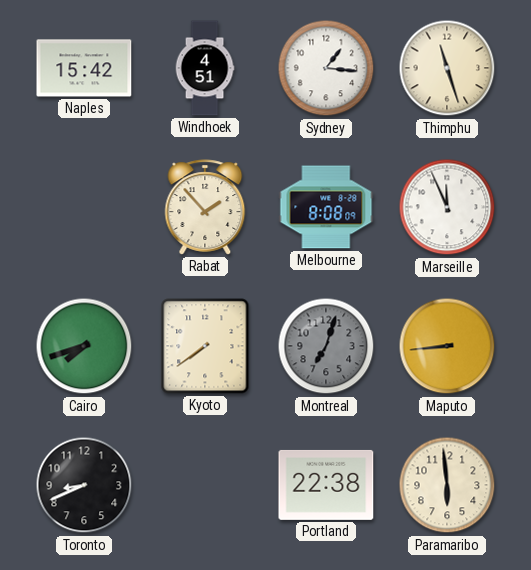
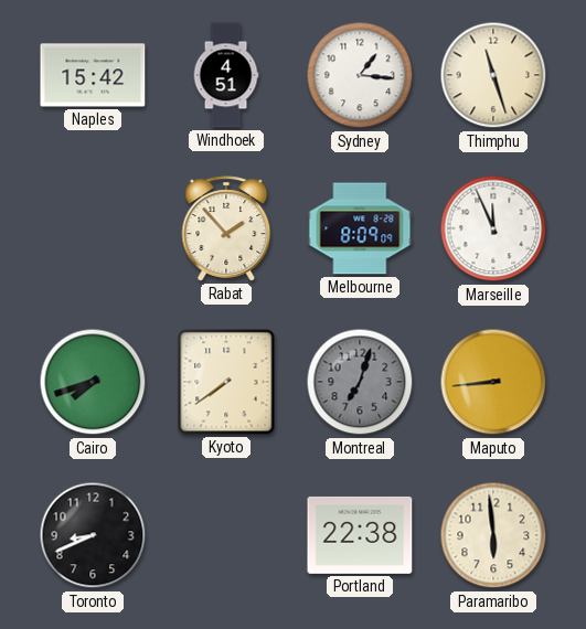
Melbourne: 8:08 -> 8:09
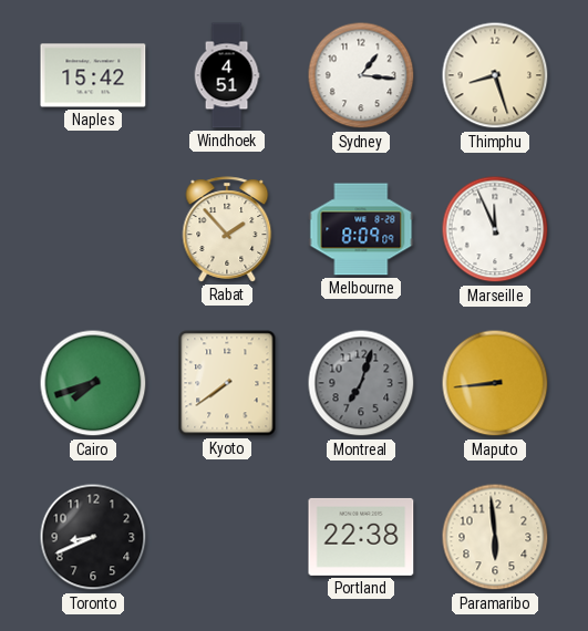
Thimphu: 11:27 -> 8:27
